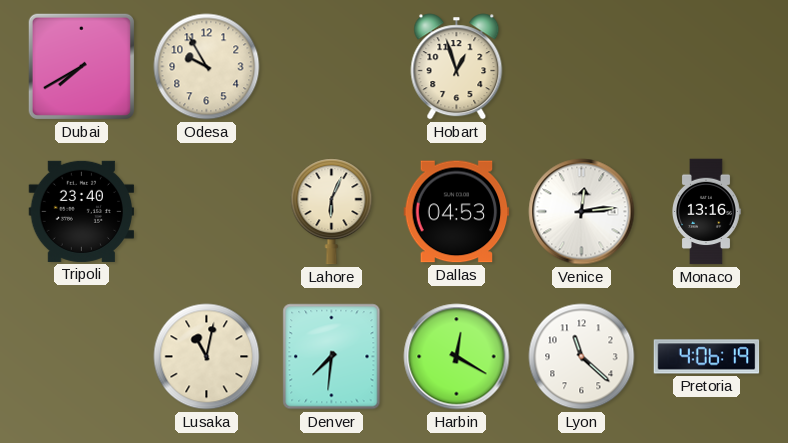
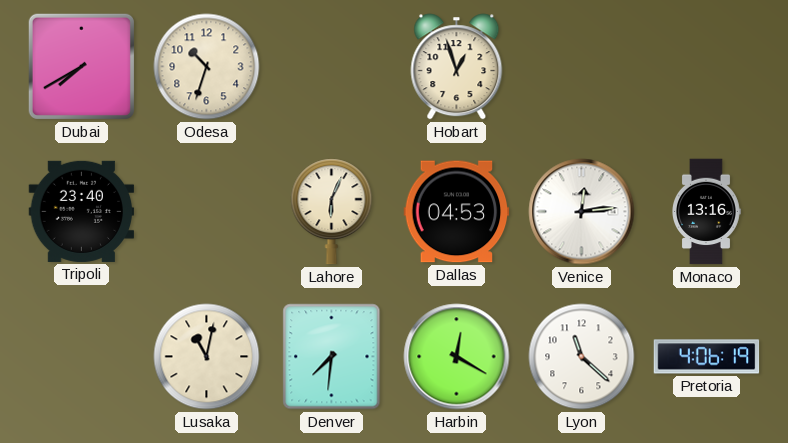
Odesa: 9:55 -> 10:33
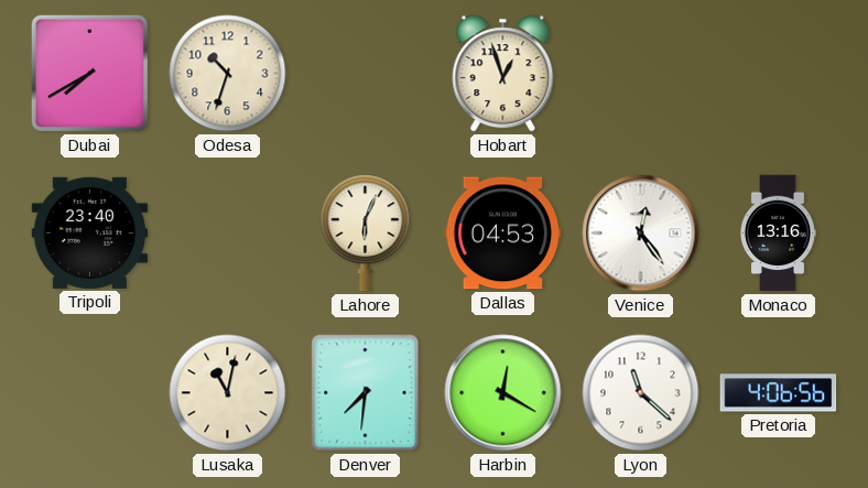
Venice: 12:14 -> 12:24
Pretoria: 4:06:19 -> 4:06:56
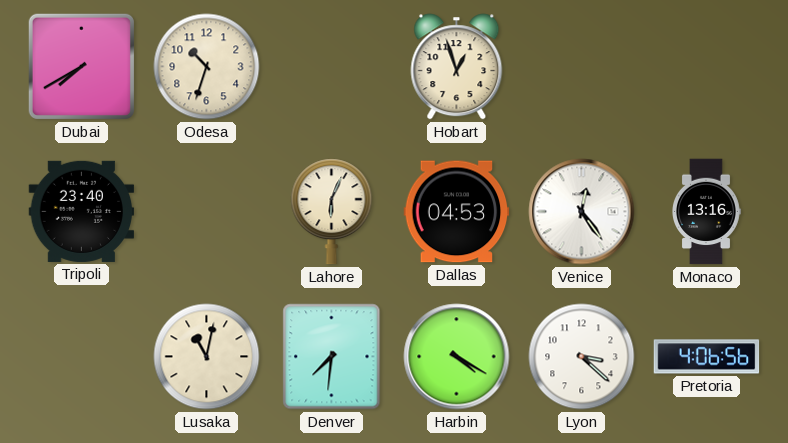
Harbin: 12:20 -> 4:20
Lyon: 11:22 -> 3:22
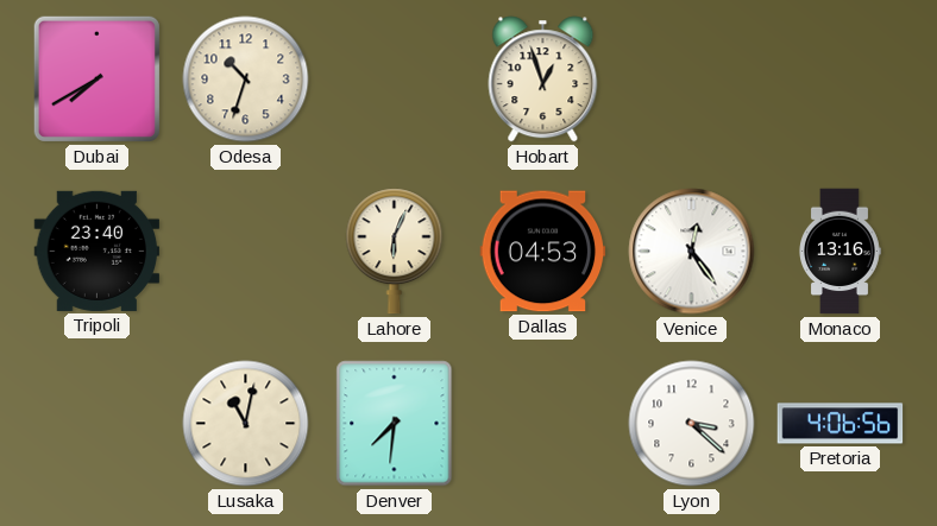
Harbin: 4:20 -> none
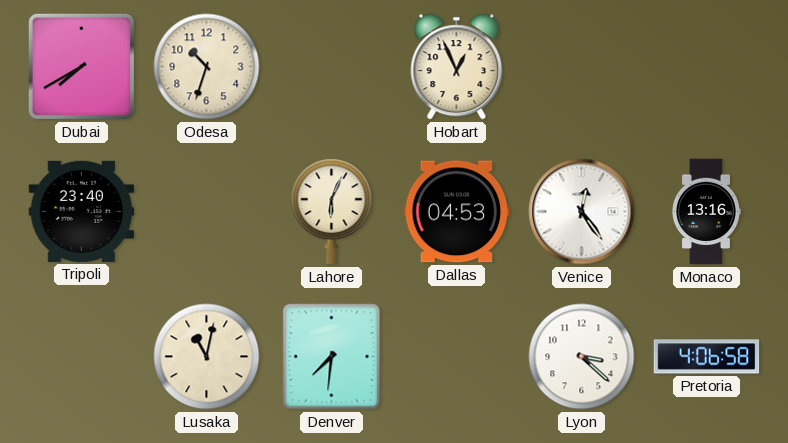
Hobart: 12:57 -> 12:56
Pretoria: 4:06:56 -> 4:06:58
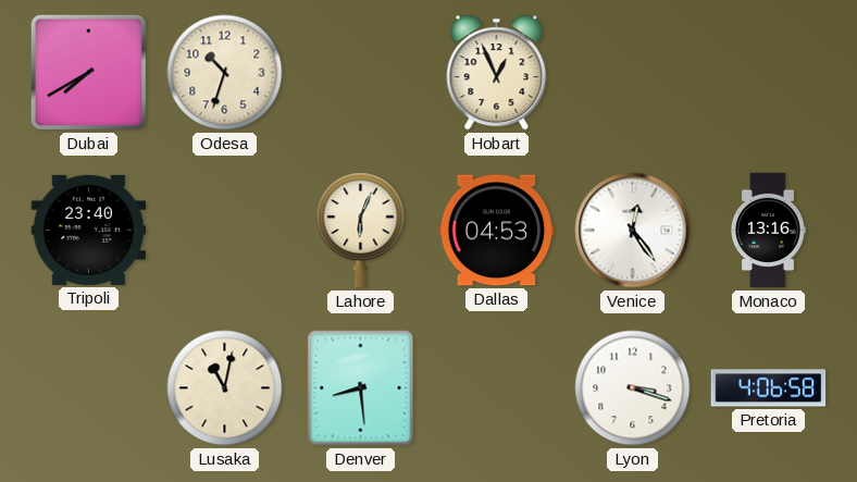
Denver: 7:31 -> 8:29
Lyon: 3:22 -> 3:18
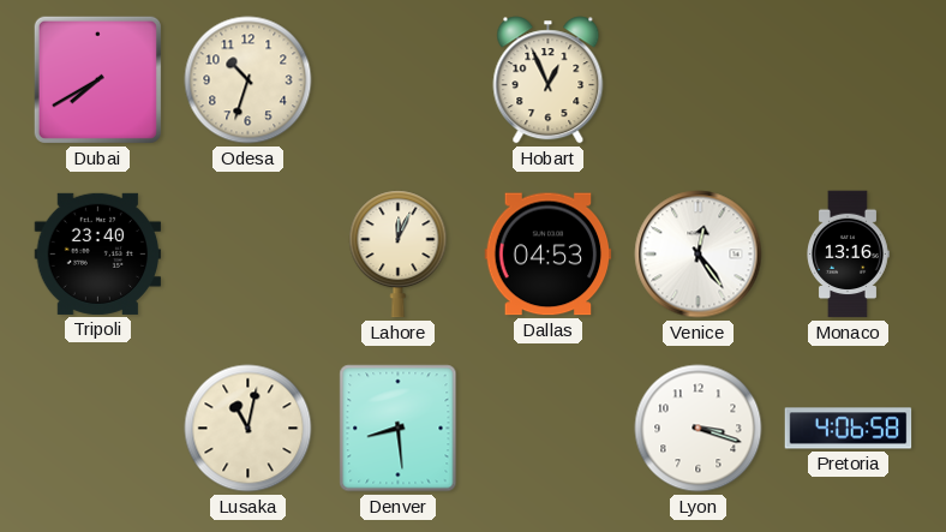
Lahore: 6:04 -> 12:04
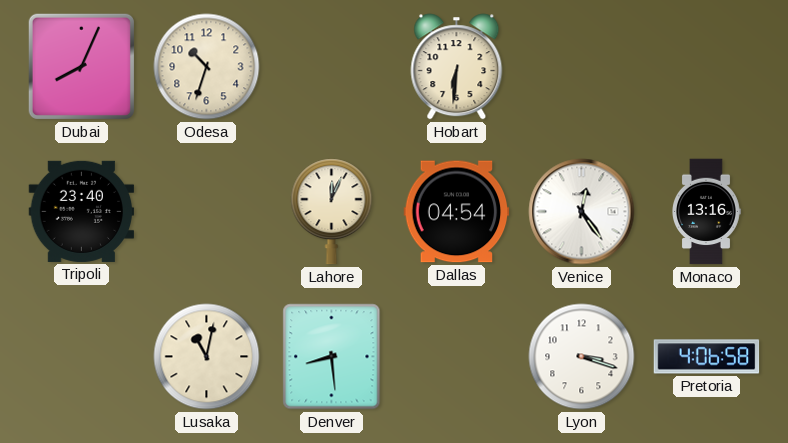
Dubai: 7:40 -> 8:04
Hobart: 12:56 -> 6:31
Dallas: 04:53 -> 04:54
